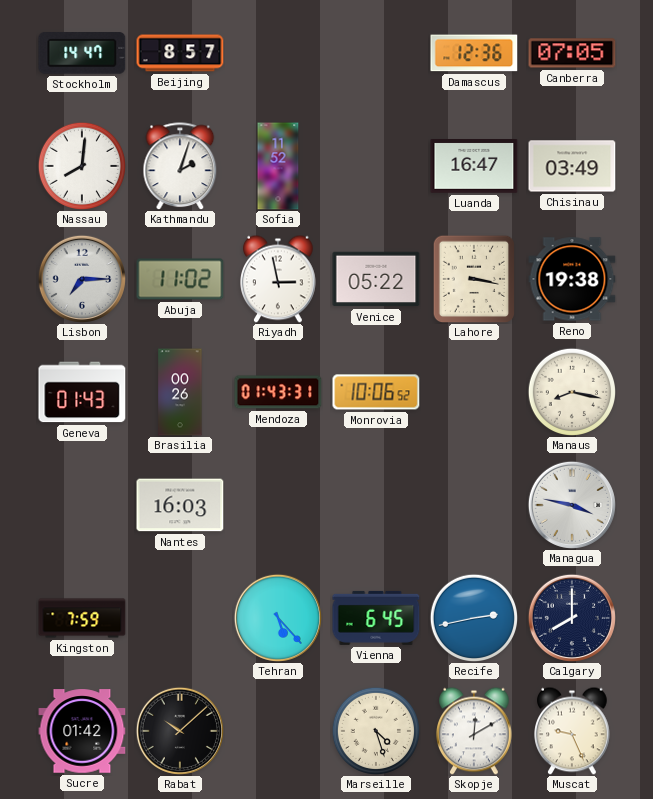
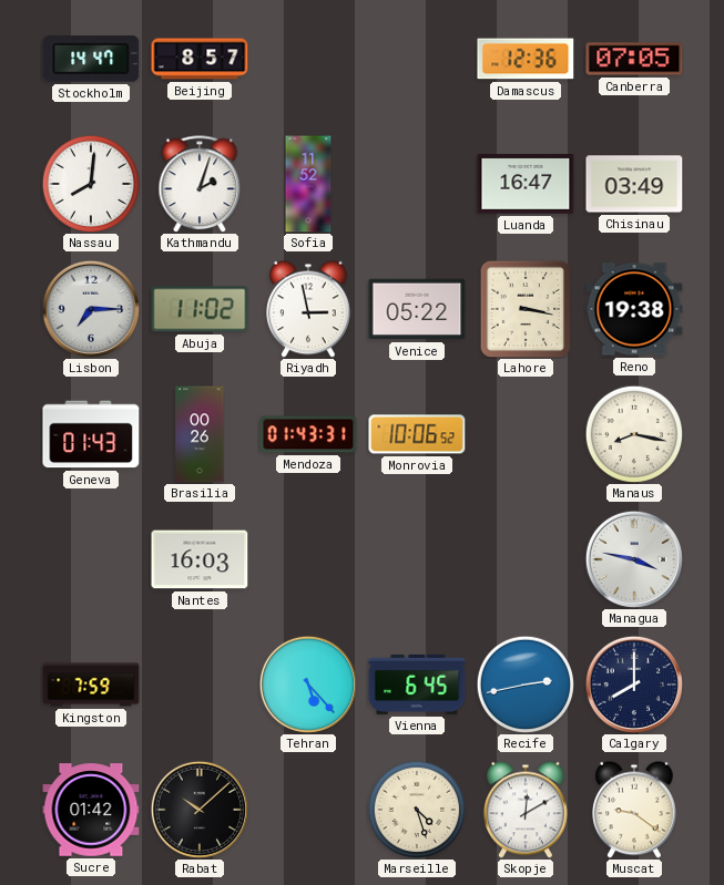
Muscat: 9:26 -> 9:21
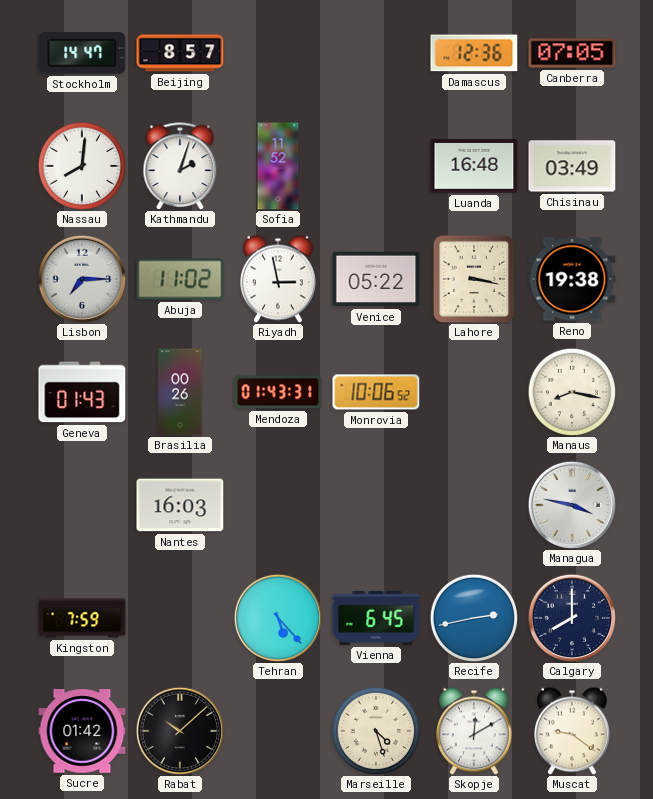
Luanda: 16:47 -> 16:48
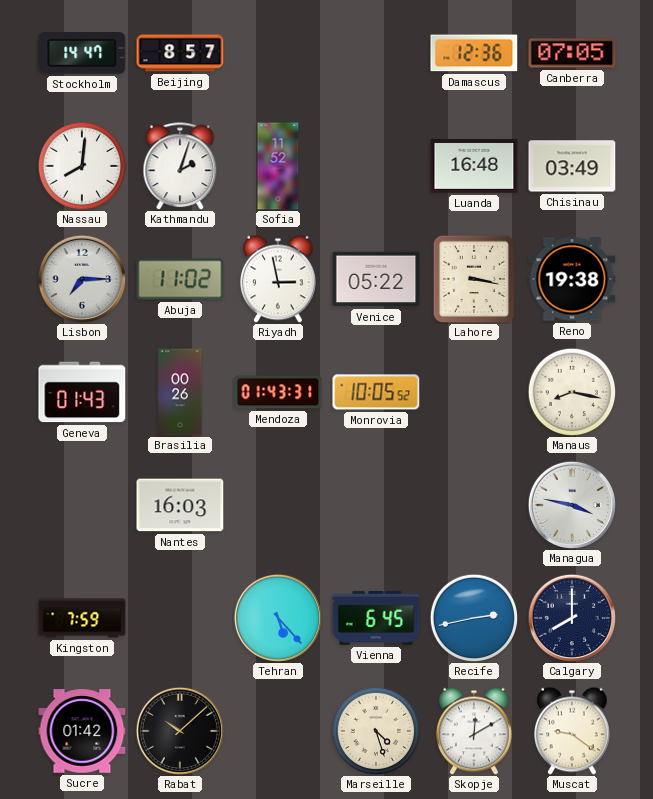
Monrovia: 10:06 -> 10:05
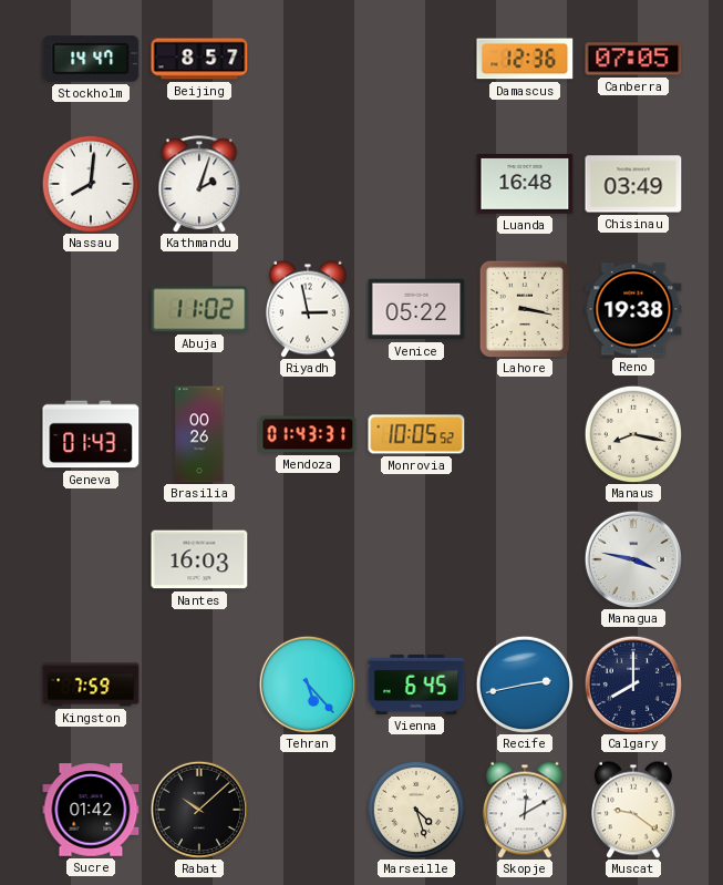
Sofia: 11:52 -> none
Lisbon: 7:15 -> none
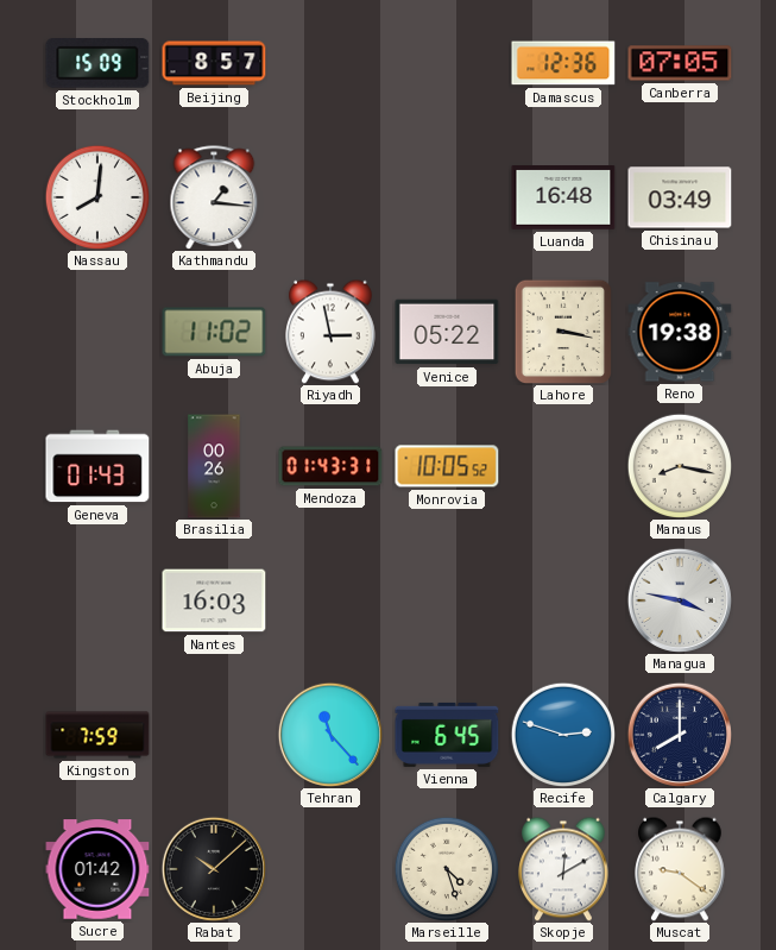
Stockholm: 14:47 -> 15:09
Kathmandu: 2:03 -> 1:16
Tehran: 5:23 -> 11:23
Recife: 2:43 -> 2:48
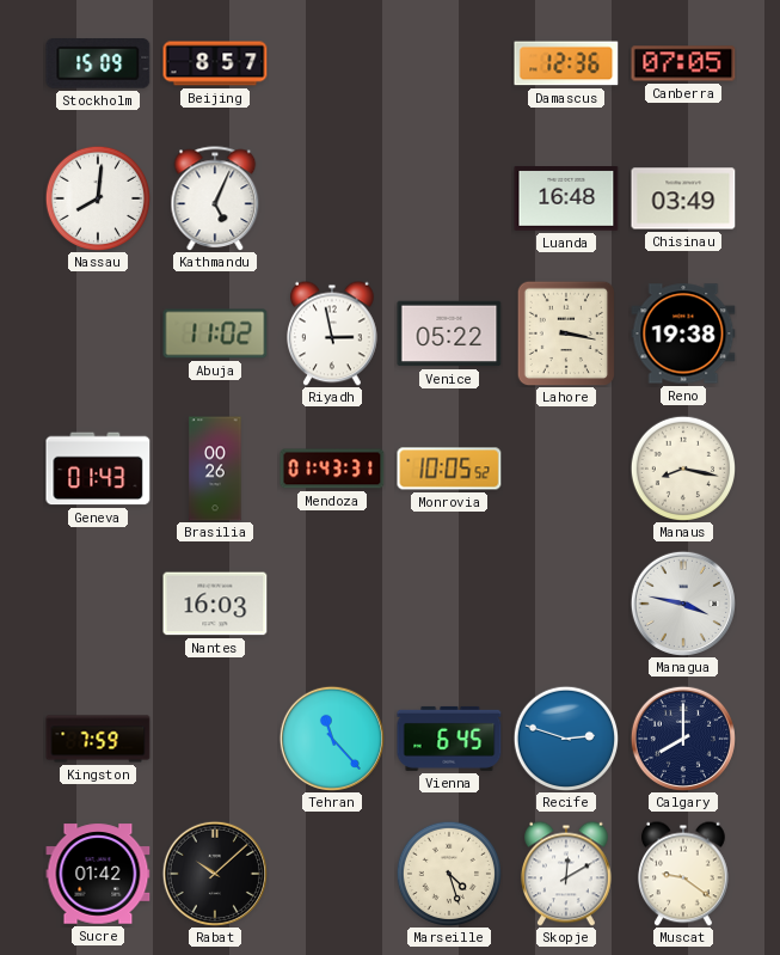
Kathmandu: 1:16 -> 5:04
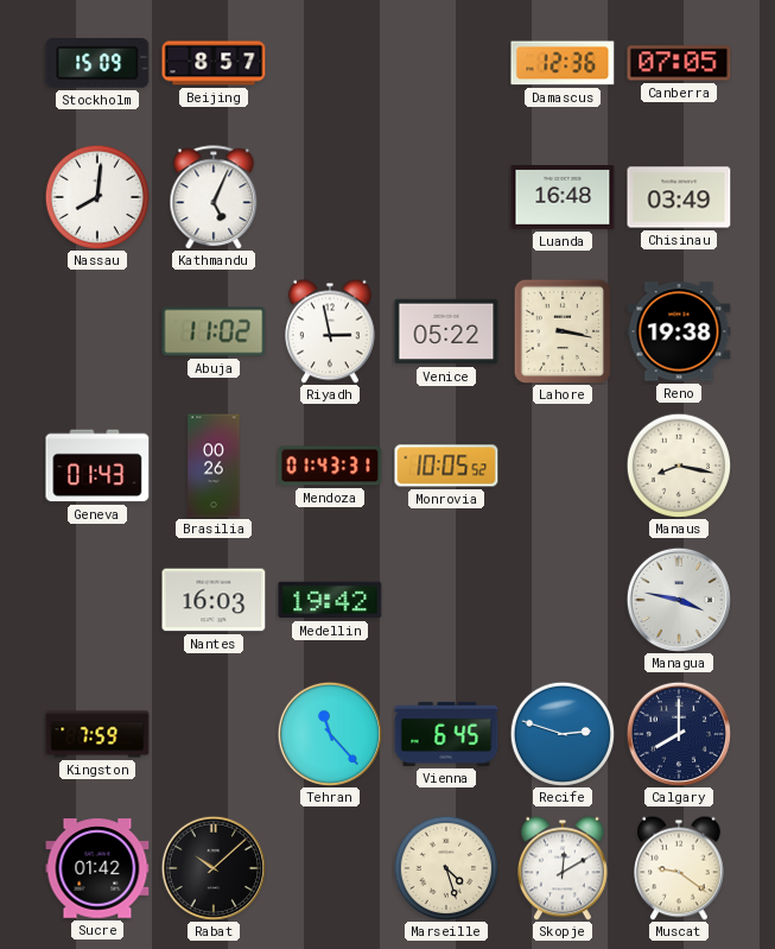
Medellin: none -> 19:42
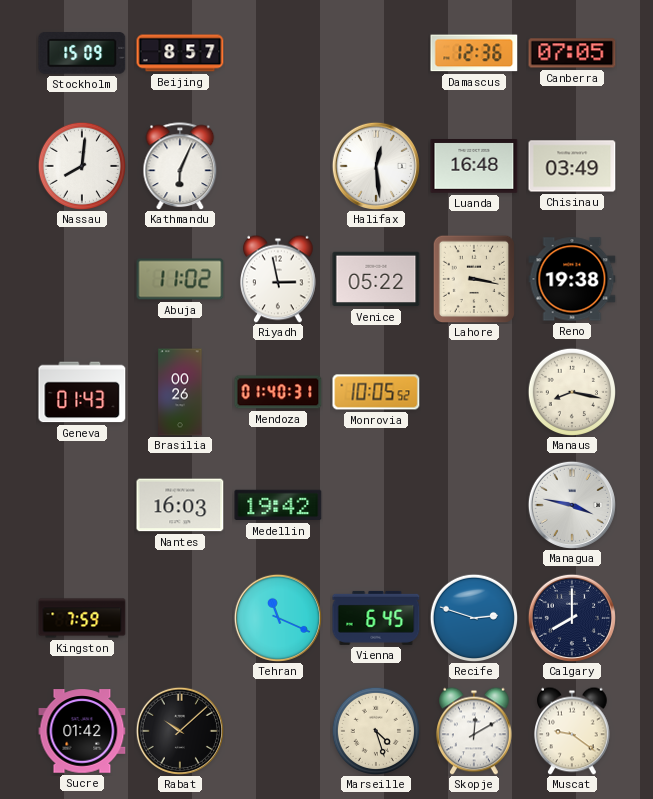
Kathmandu: 5:04 -> 6:04
Halifax: none -> 12:29
Mendoza: 01:43 -> 01:40
Tehran: 11:23 -> 11:19
